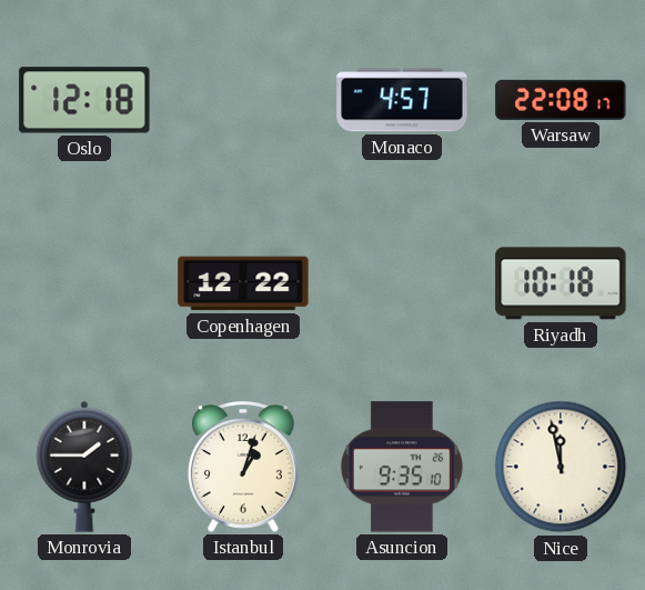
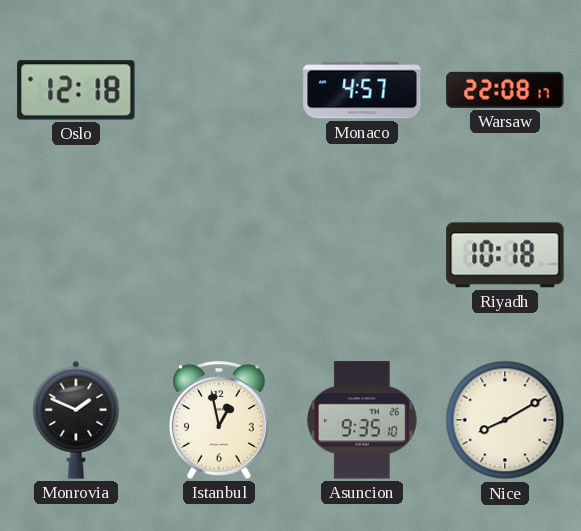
Copenhagen: 12:22 -> none
Monrovia: 1:45 -> 1:49
Istanbul: 1:03 -> 12:58
Nice: 11:58 -> 8:10
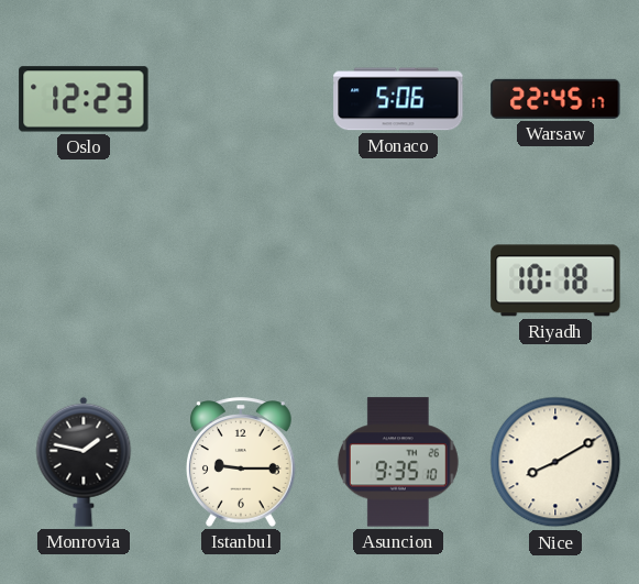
Oslo: 12:18 -> 12:23
Monaco: 4:57 -> 5:06
Warsaw: 22:08 -> 22:45
Monrovia: 1:49 -> 1:47
Istanbul: 12:58 -> 9:15
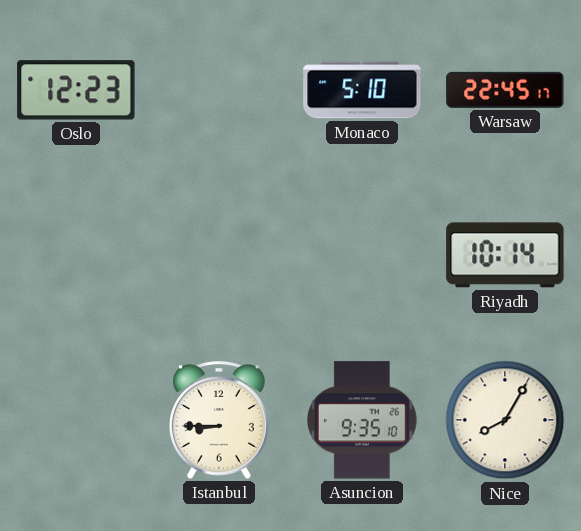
Monaco: 5:06 -> 5:10
Riyadh: 10:18 -> 10:14
Monrovia: 1:47 -> none
Istanbul: 9:15 -> 8:45
Nice: 8:10 -> 8:05
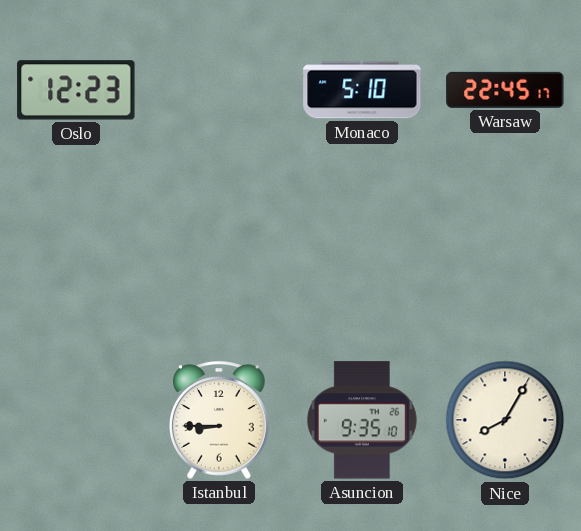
Riyadh: 10:14 -> none
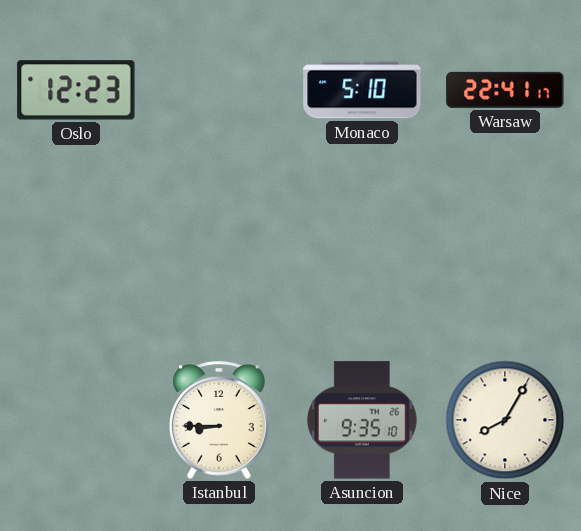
Warsaw: 22:45 -> 22:41
